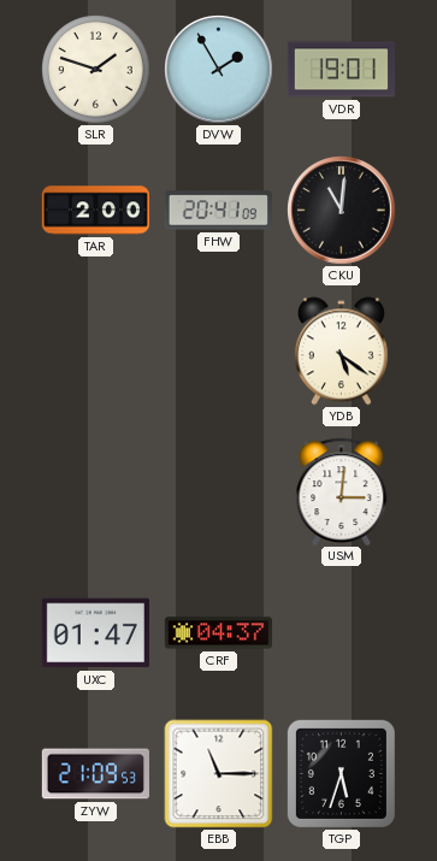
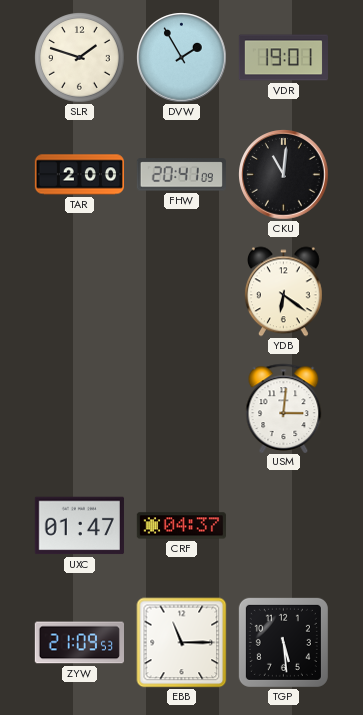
YDB: 5:21 -> 6:21
TGP: 5:33 -> 5:29
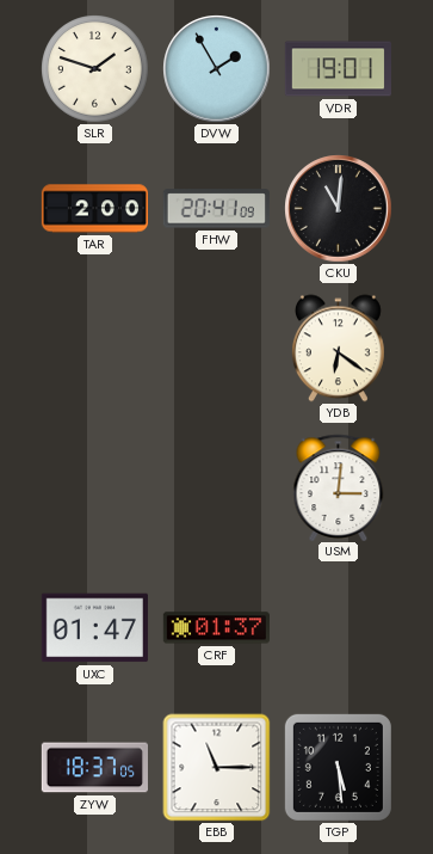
CRF: 04:37 -> 01:37
ZYW: 21:09 -> 18:37
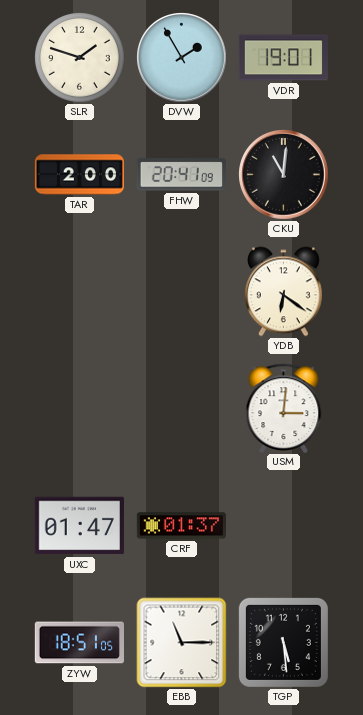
ZYW: 18:37 -> 18:51
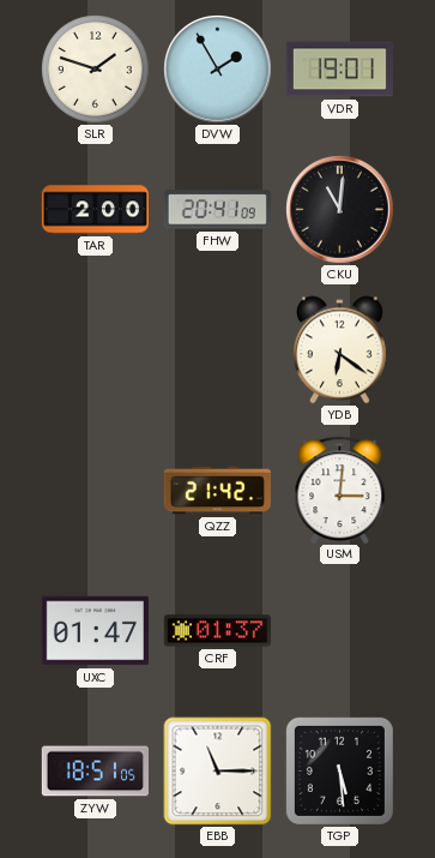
QZZ: none -> 21:42
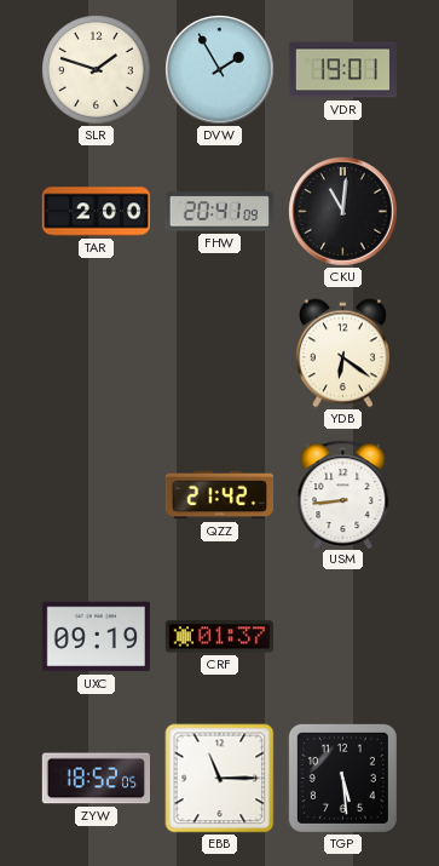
USM: 3:01 -> 8:44
UXC: 01:47 -> 09:19
ZYW: 18:51 -> 18:52
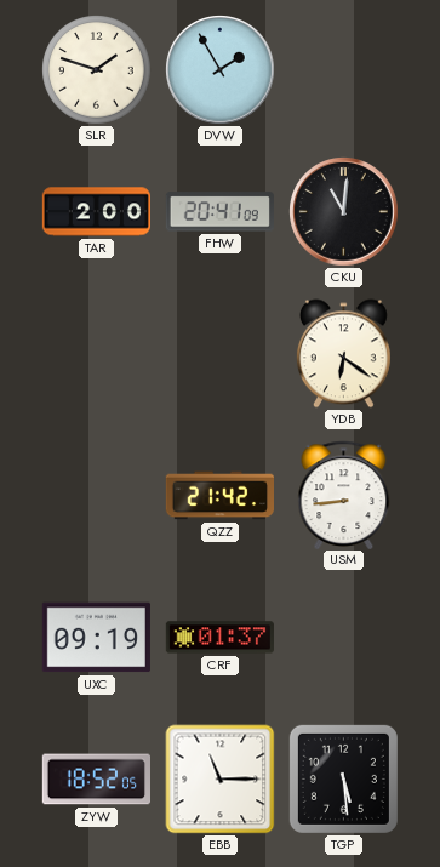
VDR: 19:01 -> none
